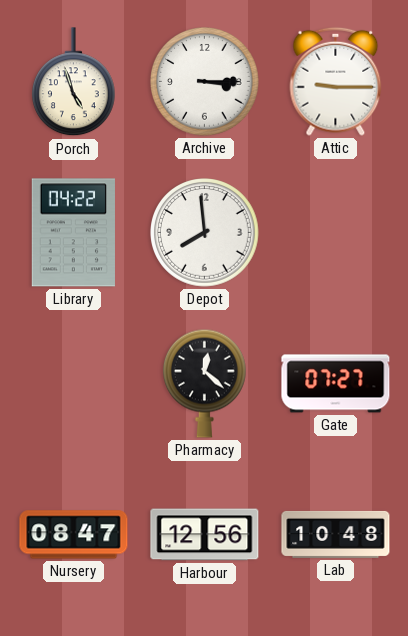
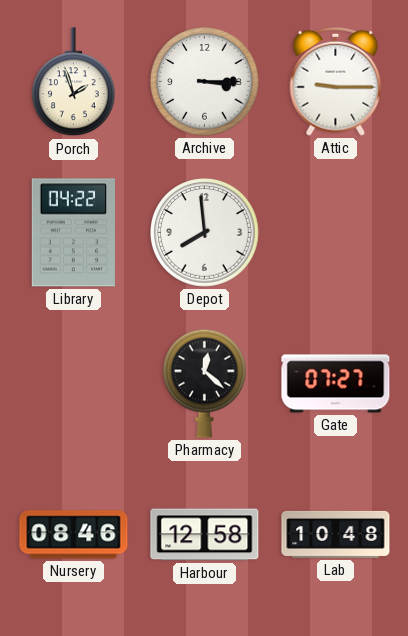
Porch: 4:57 -> 1:57
Nursery: 08:47 -> 08:46
Harbour: 12:56 -> 12:58
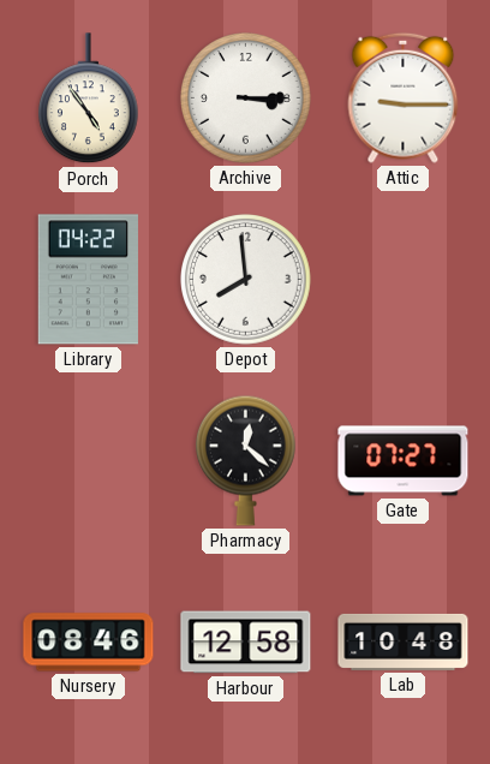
Porch: 1:57 -> 4:54
